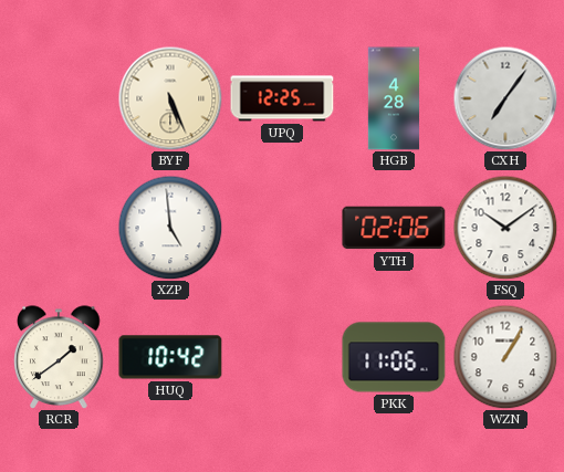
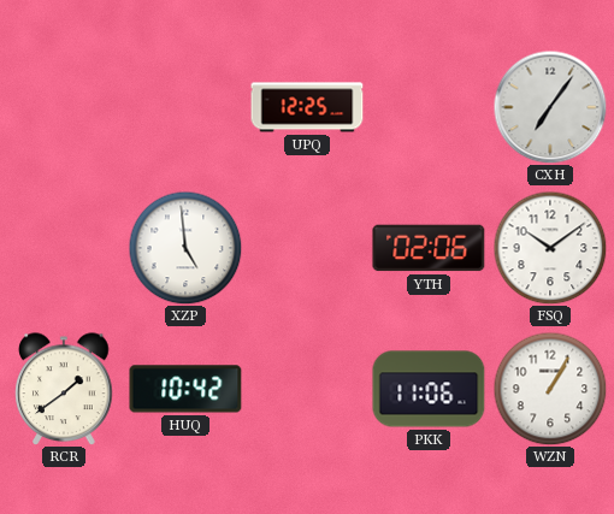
BYF: 5:26 -> none
HGB: 4:28 -> none
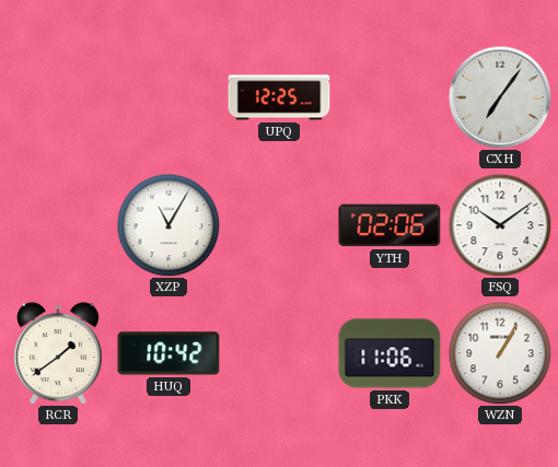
XZP: 4:59 -> 11:05
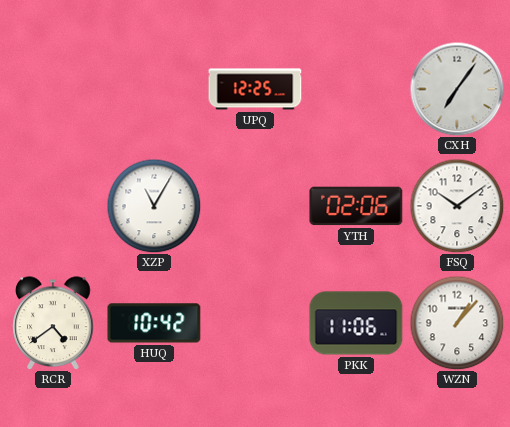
RCR: 1:39 -> 4:39
WZN: 1:05 -> 1:07
